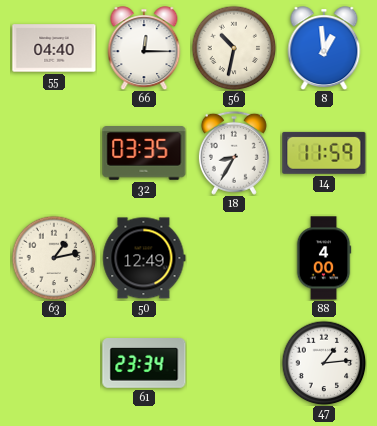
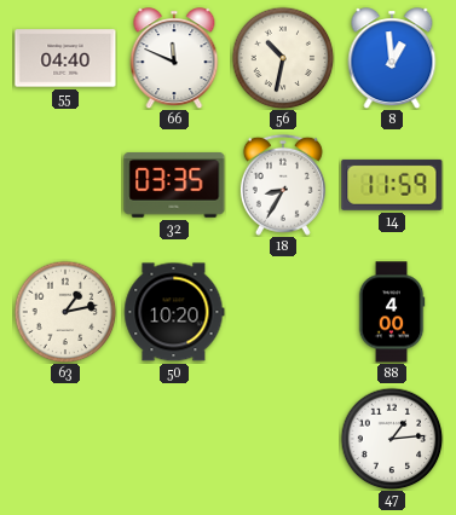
66: 12:15 -> 11:49
50: 12:49 -> 10:20
61: 23:34 -> none
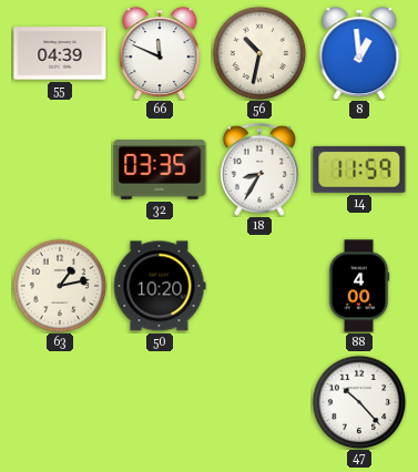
55: 04:40 -> 04:39
47: 1:14 -> 10:23
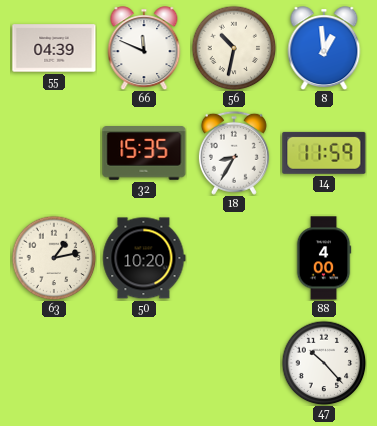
32: 03:35 -> 15:35
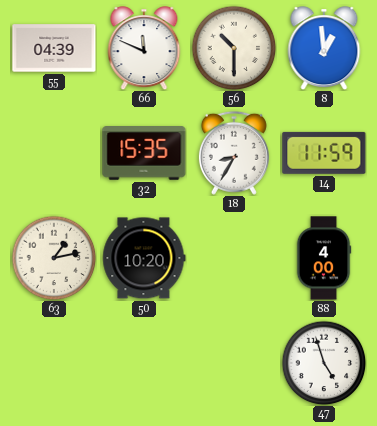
56: 10:32 -> 10:30
47: 10:23 -> 4:57
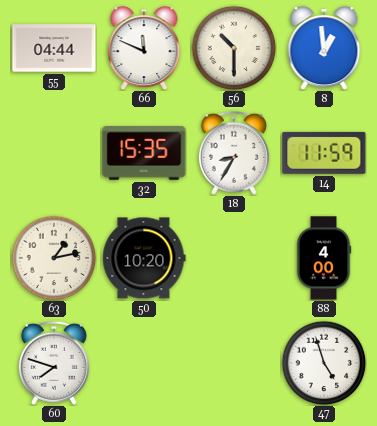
55: 04:39 -> 04:44
60: none -> 7:48
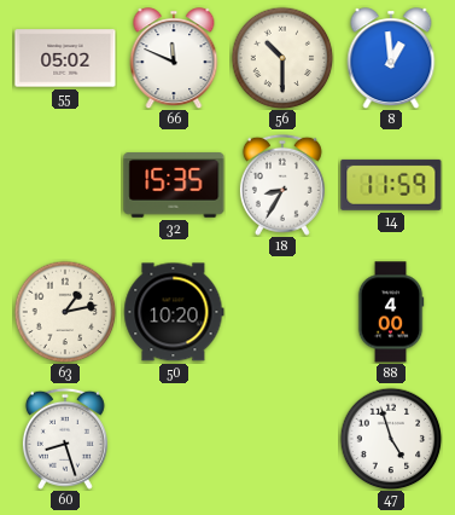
55: 04:44 -> 05:02
60: 7:48 -> 8:27
